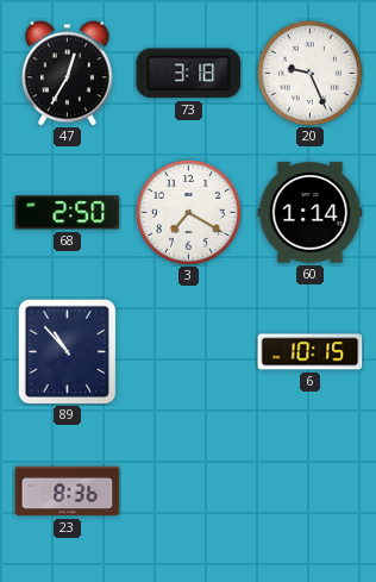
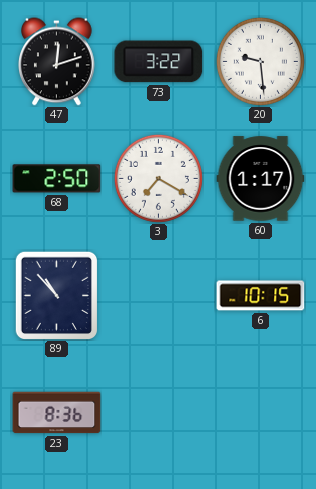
47: 12:35 -> 12:12
73: 3:18 -> 3:22
20: 9:26 -> 9:29
60: 1:14 -> 1:17
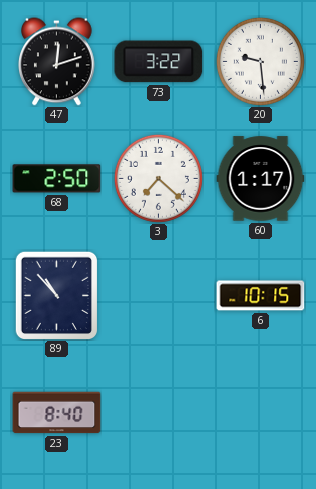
3: 7:20 -> 7:22
23: 8:36 -> 8:40
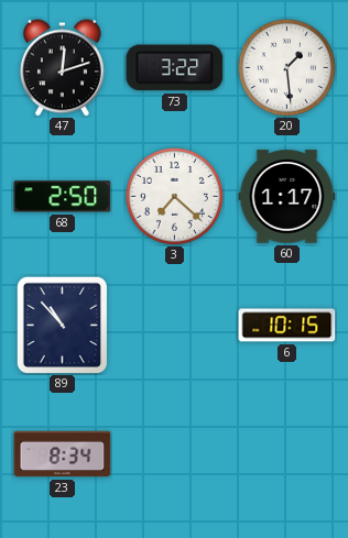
20: 9:29 -> 1:29
23: 8:40 -> 8:34
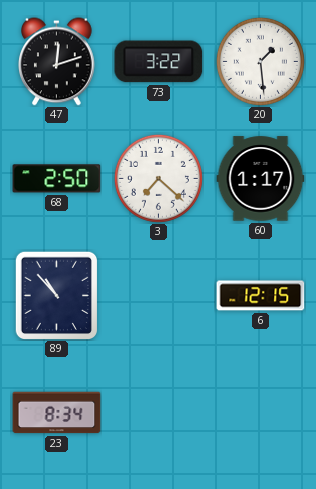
6: 10:15 -> 12:15
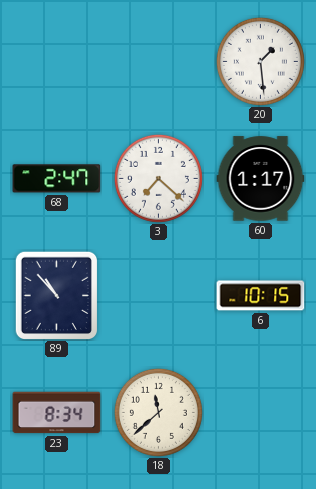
47: 12:12 -> none
73: 3:22 -> none
68: 2:50 -> 2:47
6: 12:15 -> 10:15
18: none -> 11:38
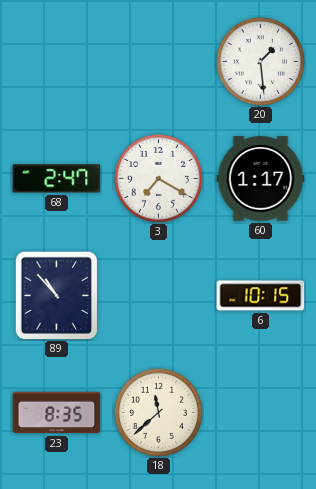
3: 7:22 -> 7:20
23: 8:34 -> 8:35
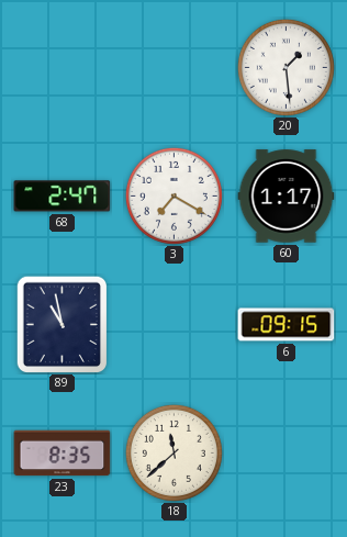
89: 10:53 -> 10:58
6: 10:15 -> 09:15
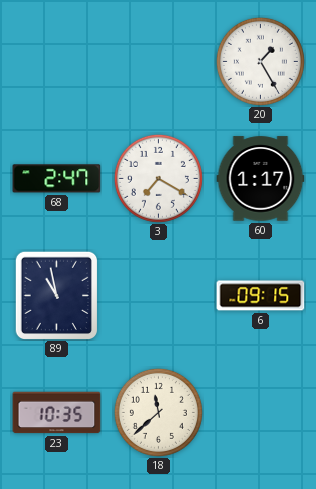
20: 1:29 -> 1:25
23: 8:35 -> 10:35
